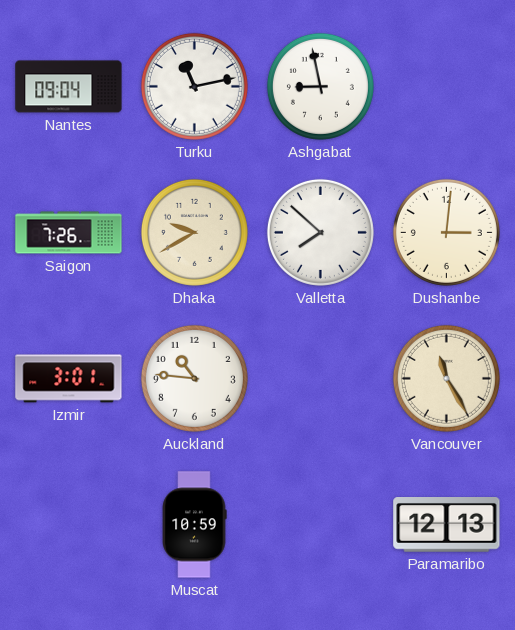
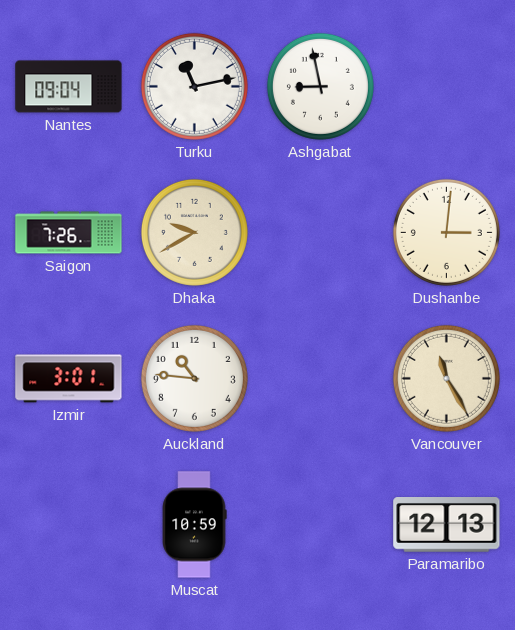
Valletta: 7:52 -> none
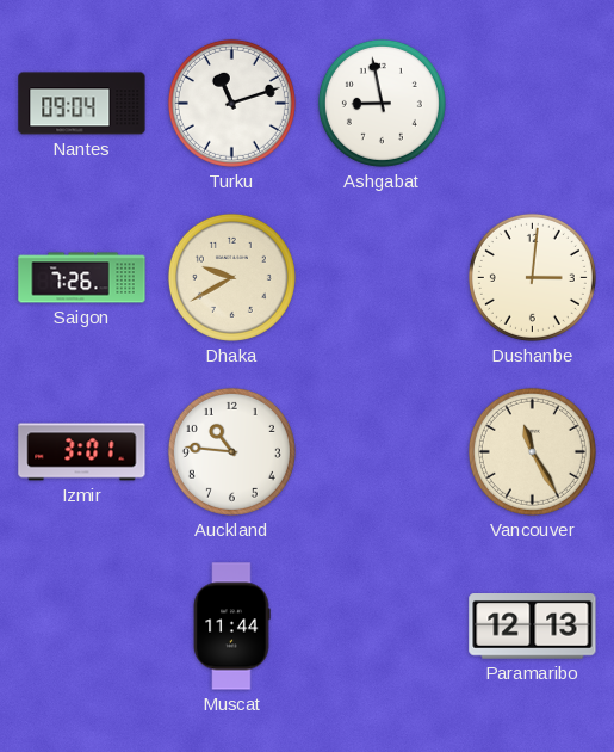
Turku: 11:13 -> 11:12
Muscat: 10:59 -> 11:44
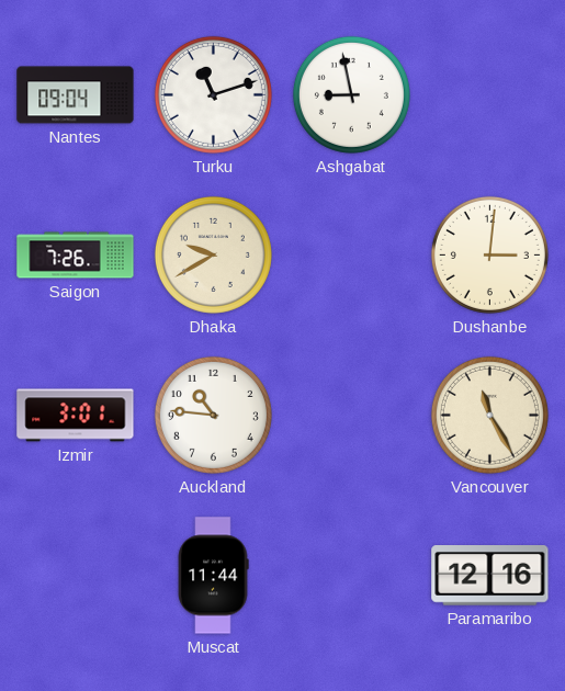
Paramaribo: 12:13 -> 12:16
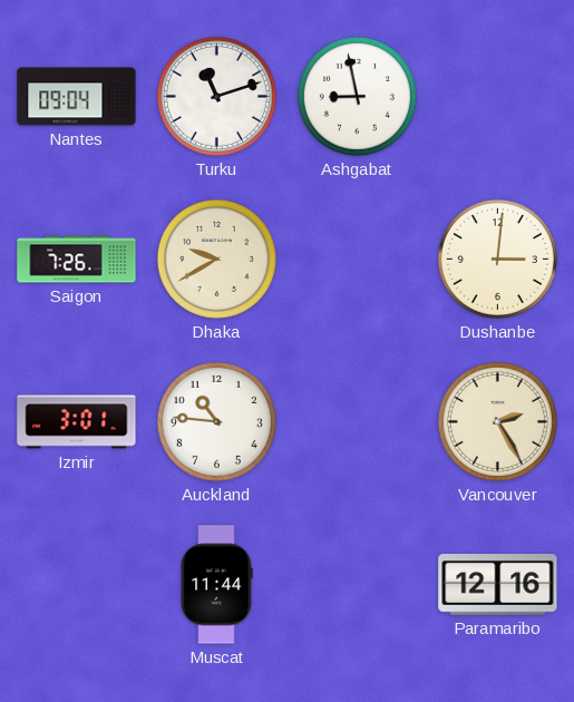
Vancouver: 11:25 -> 2:25
